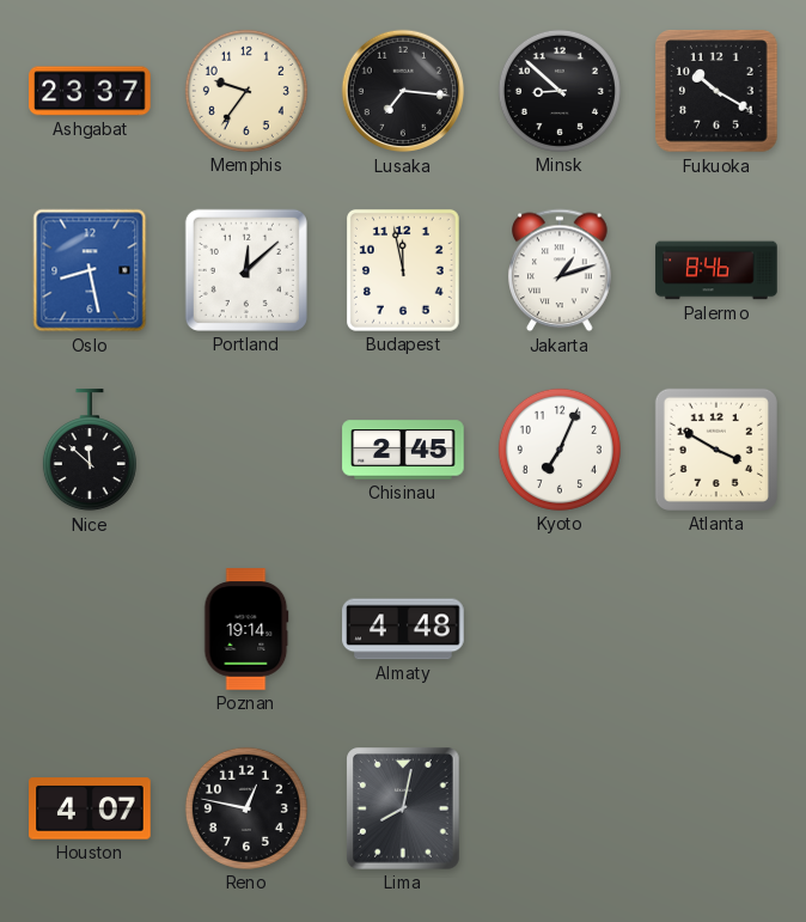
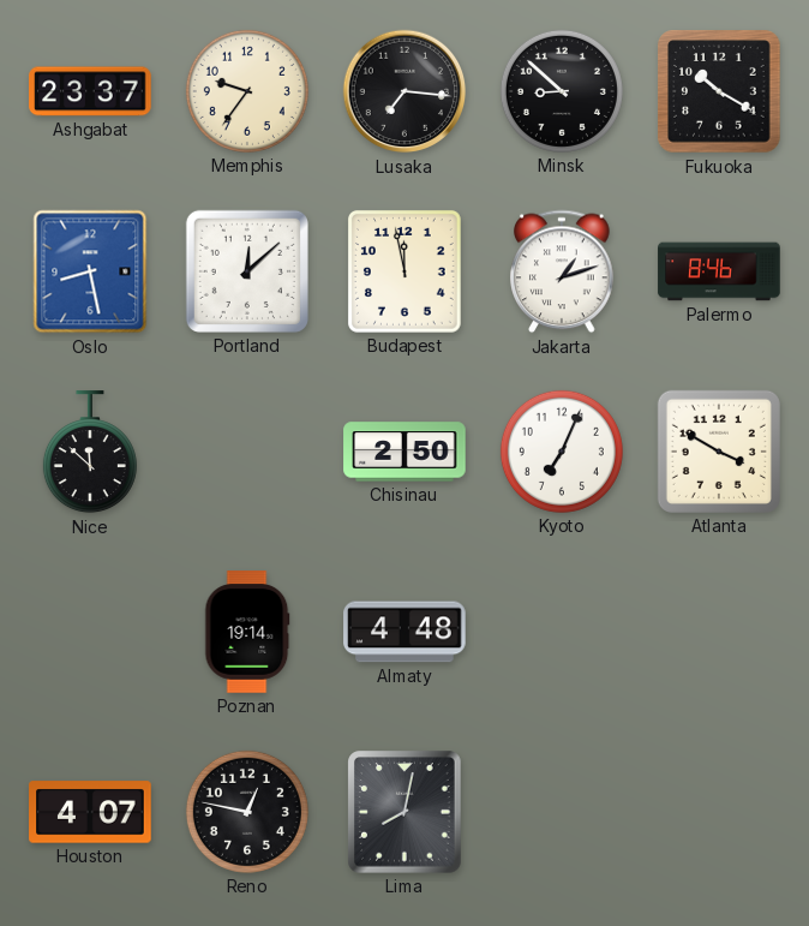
Chisinau: 2:45 -> 2:50
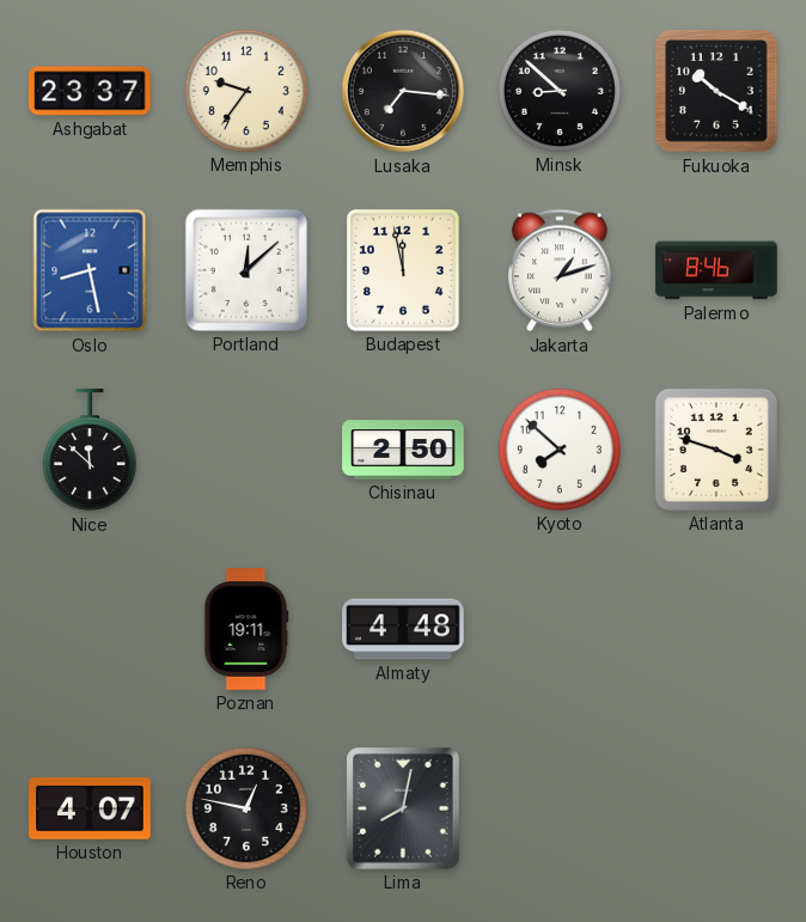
Kyoto: 7:04 -> 7:52
Atlanta: 3:50 -> 3:48
Poznan: 19:14 -> 19:11
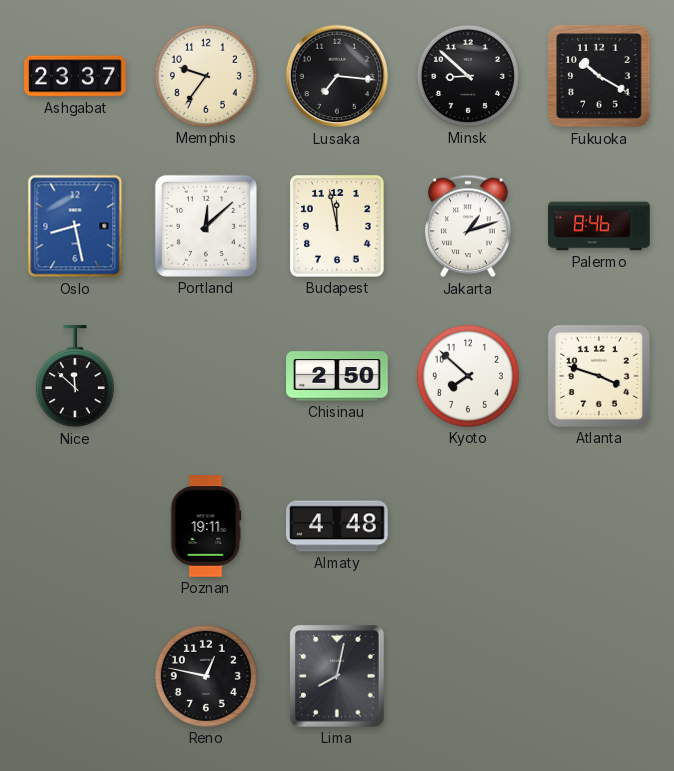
Houston: 4:07 -> none
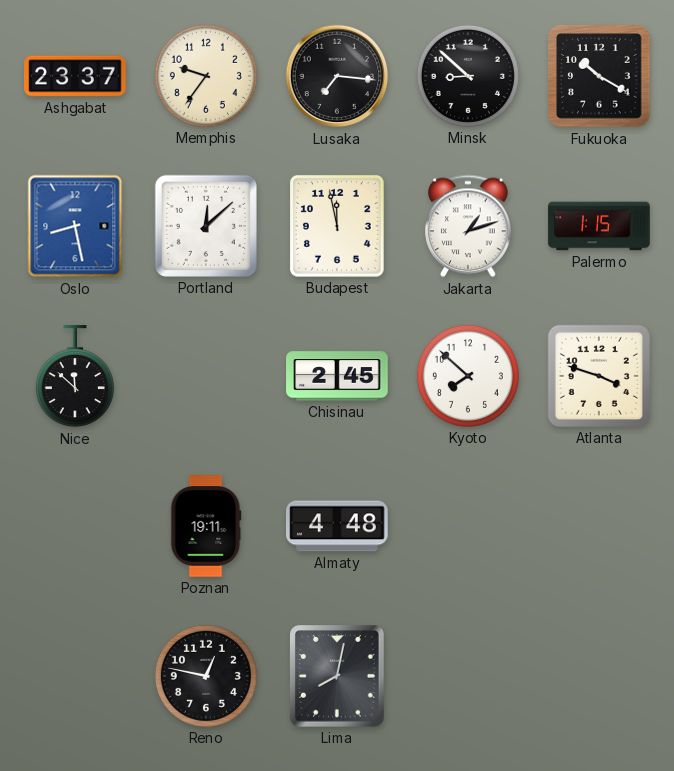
Palermo: 8:46 -> 1:15
Chisinau: 2:50 -> 2:45
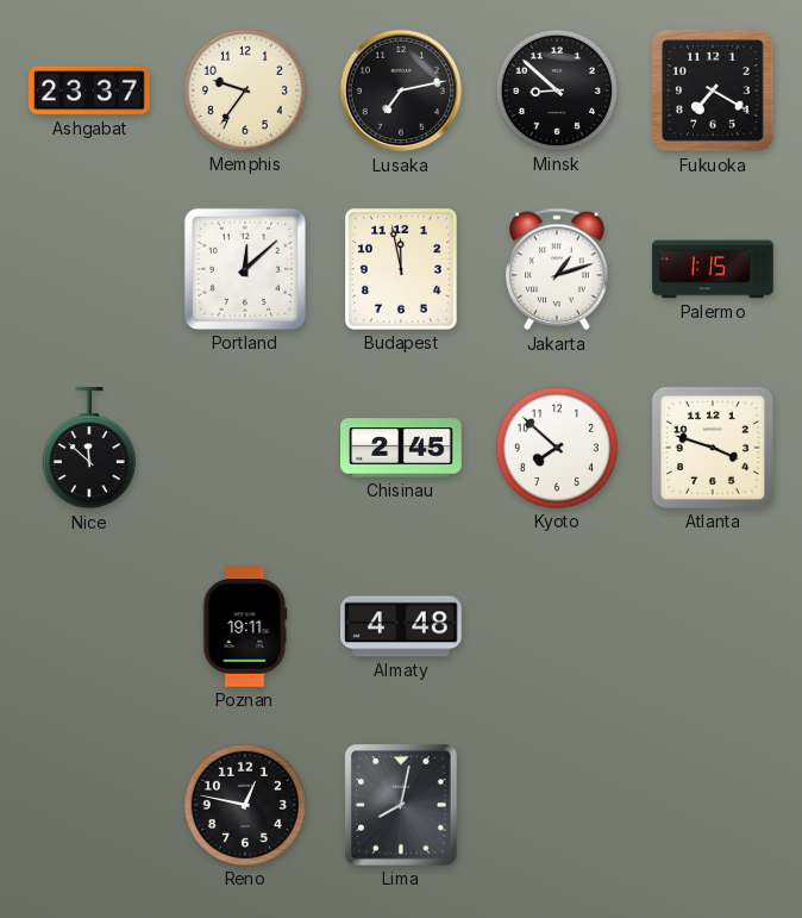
Lusaka: 7:16 -> 7:13
Fukuoka: 10:20 -> 7:20
Oslo: 8:28 -> none
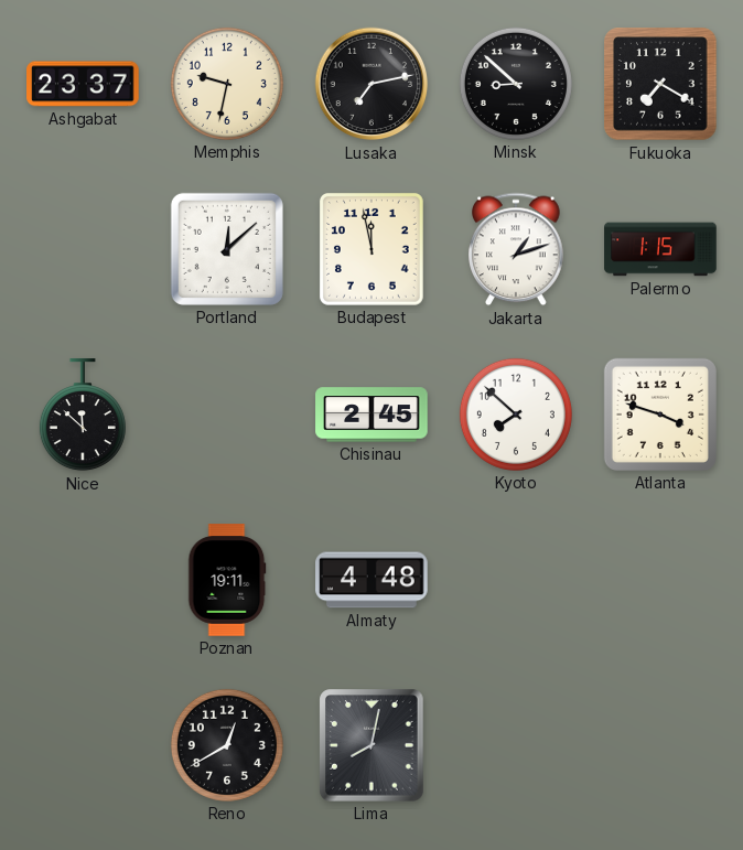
Memphis: 9:36 -> 9:32
Reno: 12:47 -> 12:40
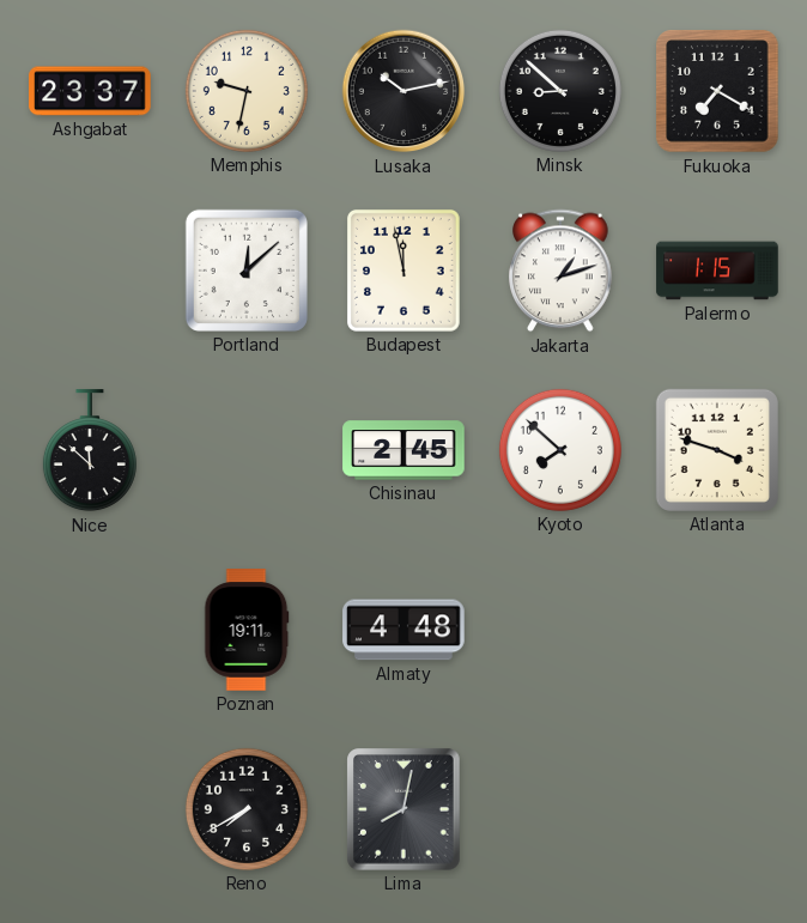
Lusaka: 7:13 -> 10:13
Reno: 12:40 -> 7:40
